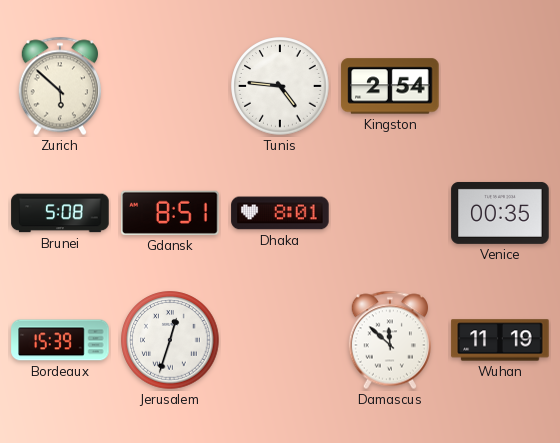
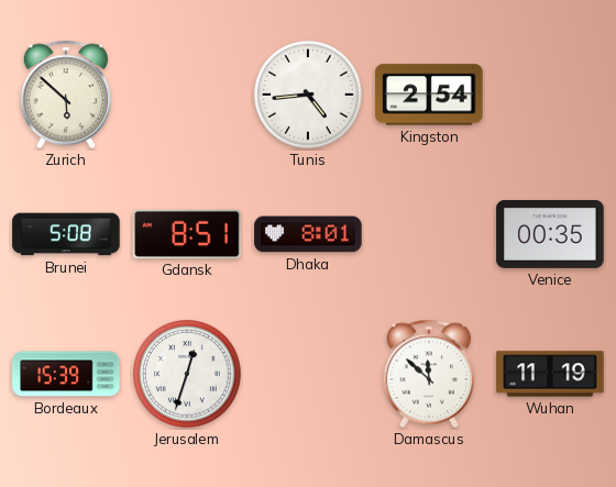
Tunis: 4:46 -> 4:44
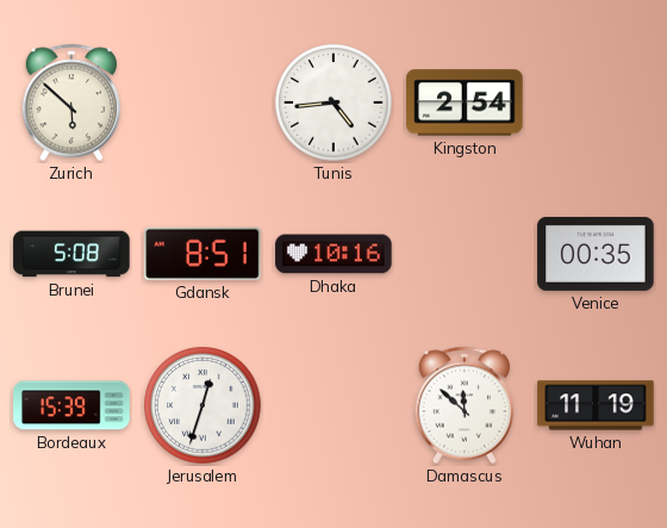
Dhaka: 8:01 -> 10:16
